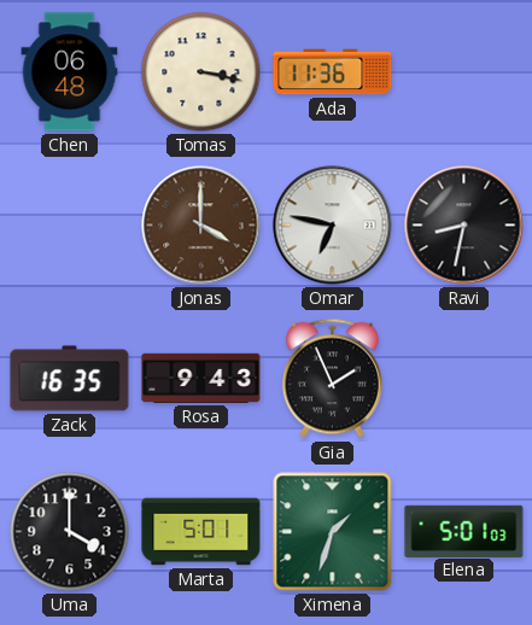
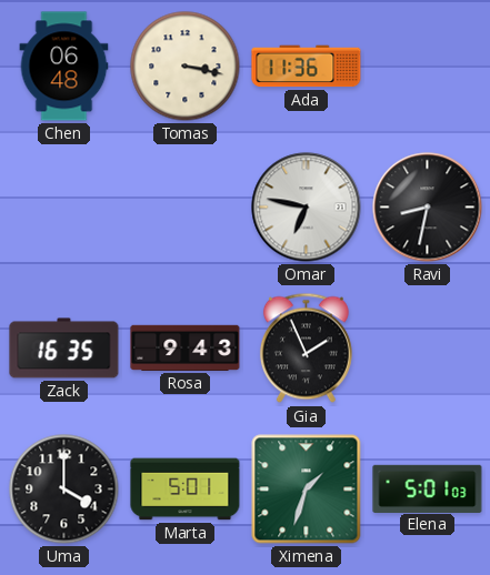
Jonas: 4:00 -> none
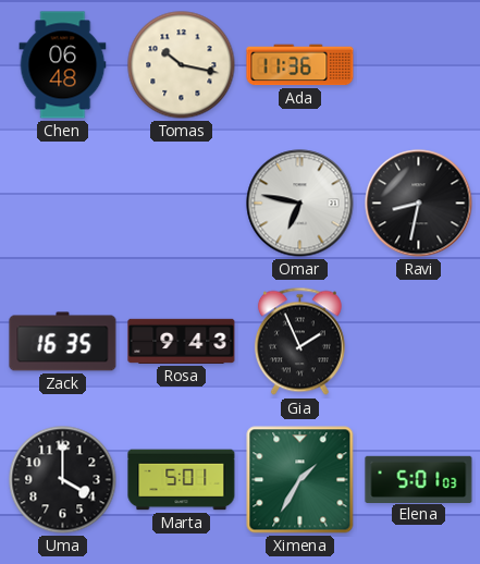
Tomas: 3:17 -> 10:17
Ximena: 1:33 -> 1:35
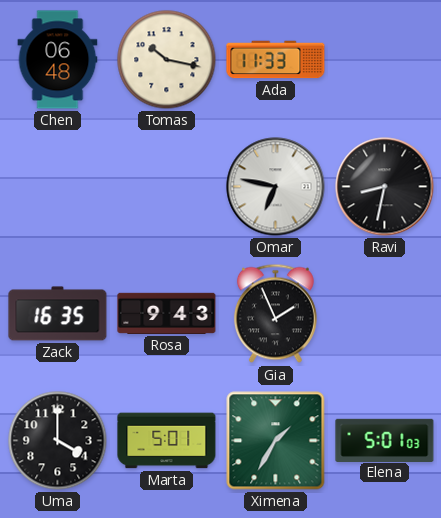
Ada: 11:36 -> 11:33
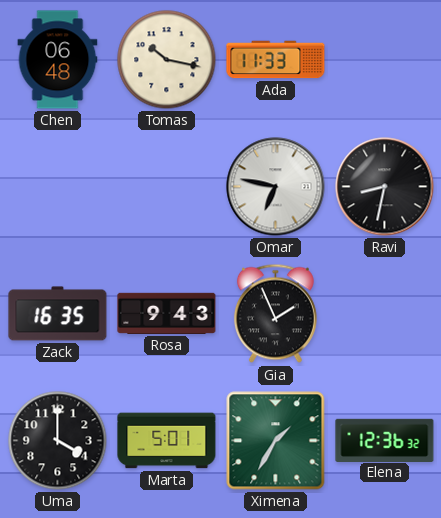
Elena: 5:01 -> 12:36
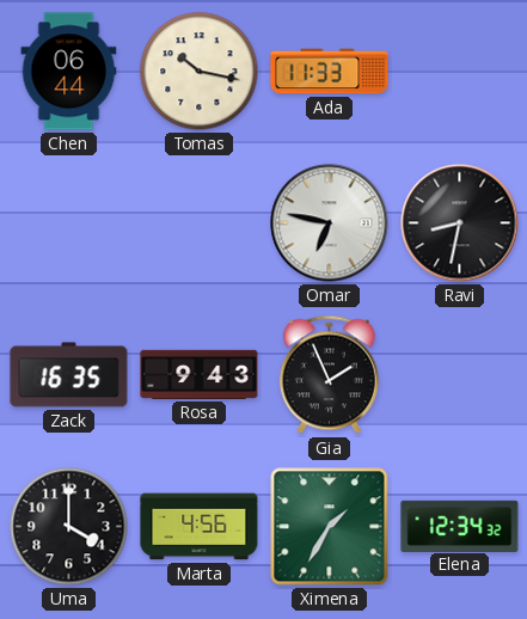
Chen: 06:48 -> 06:44
Marta: 5:01 -> 4:56
Elena: 12:36 -> 12:34
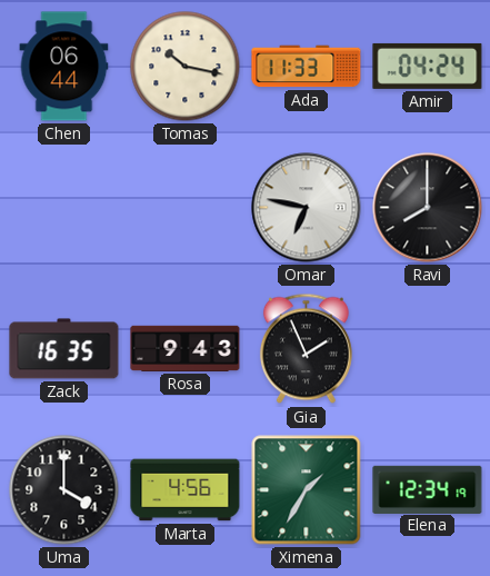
Amir: none -> 04:24
Ravi: 8:32 -> 8:00
Elena: 12:34:32 -> 12:34:19
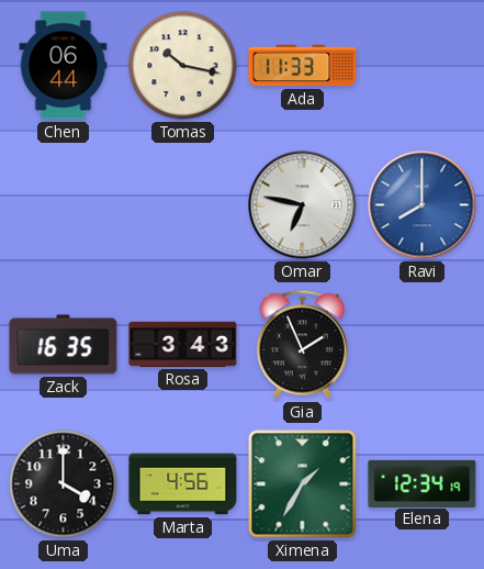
Amir: 04:24 -> none
Ravi dial: black -> blue
Rosa: 9:43 -> 3:43
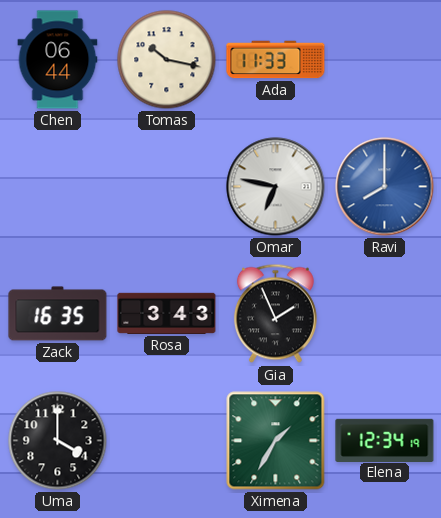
Marta: 4:56 -> none
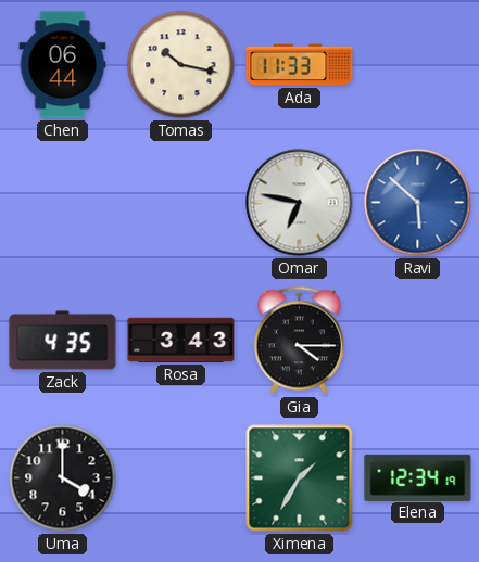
Ravi: 8:00 -> 5:52
Zack: 16:35 -> 4:35
Gia: 1:56 -> 4:15
